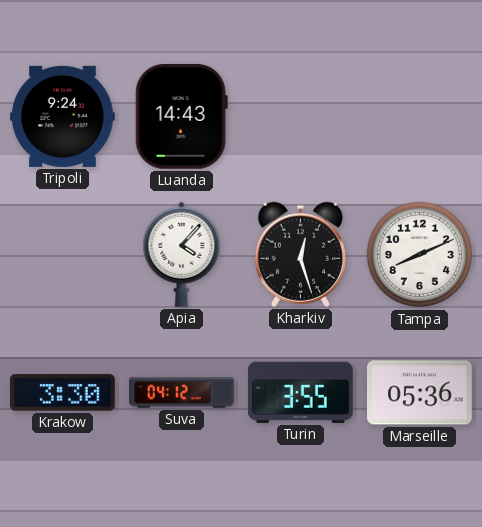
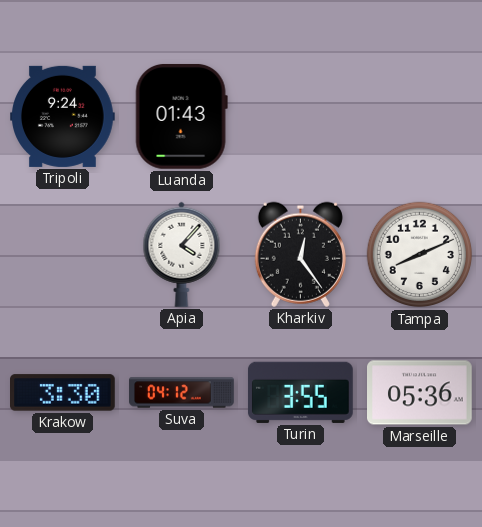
Luanda: 14:43 -> 01:43
Kharkiv: 12:27 -> 12:24
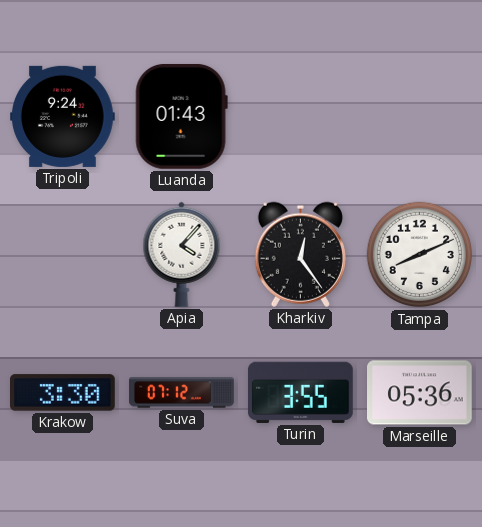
Suva: 04:12 -> 07:12
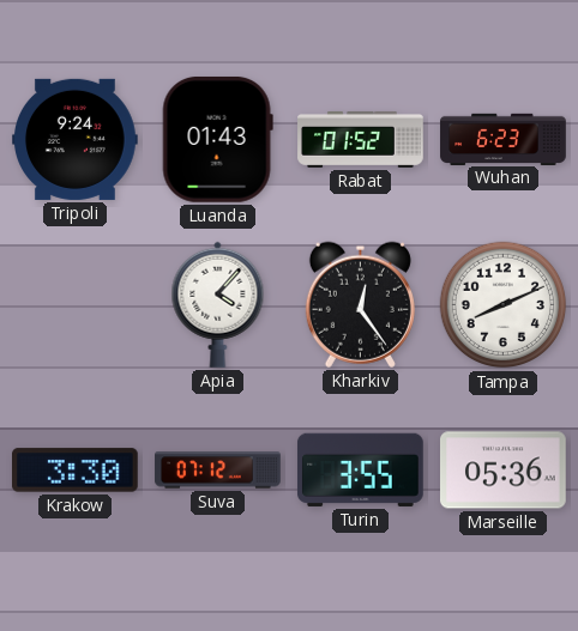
Rabat: none -> 01:52
Wuhan: none -> 6:23
